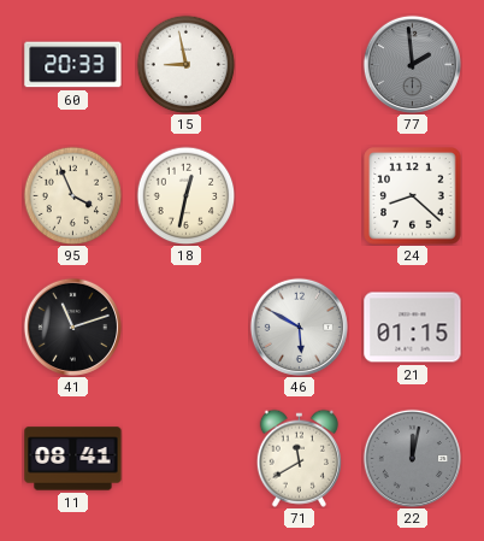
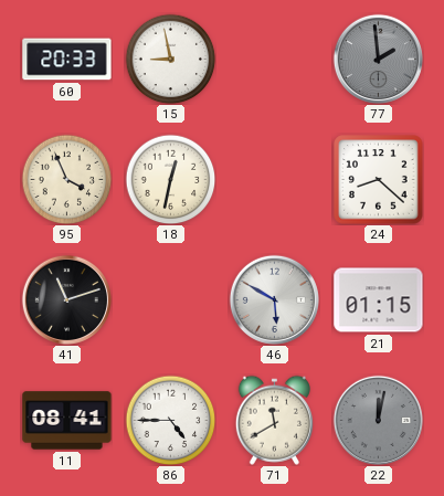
86: none -> 4:45
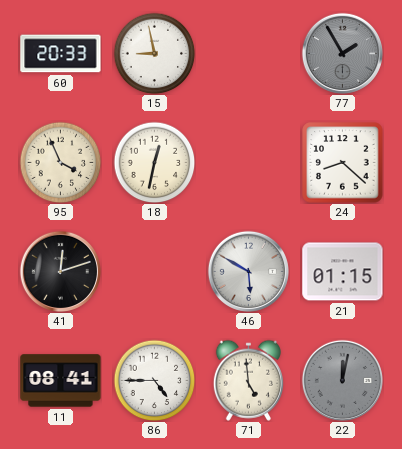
77: 1:59 -> 1:55
41: 11:12 -> 12:12
71: 11:40 -> 4:59
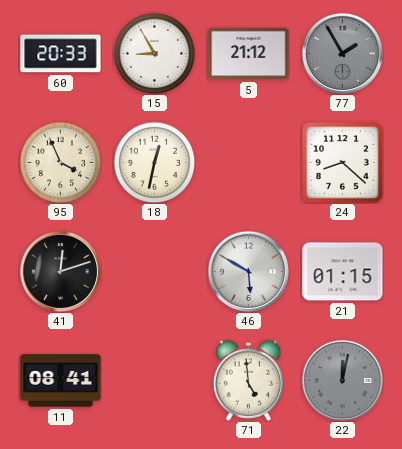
15: 8:58 -> 8:55
5: none -> 21:12
86: 4:45 -> none
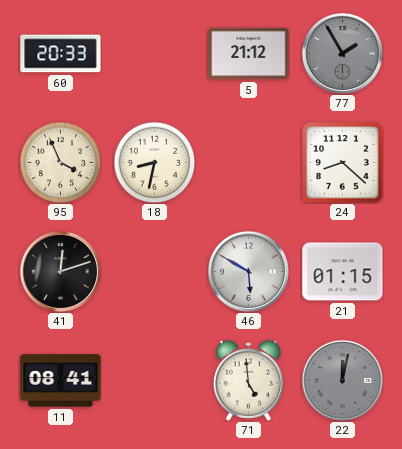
15: 8:55 -> none
18: 12:32 -> 8:32
